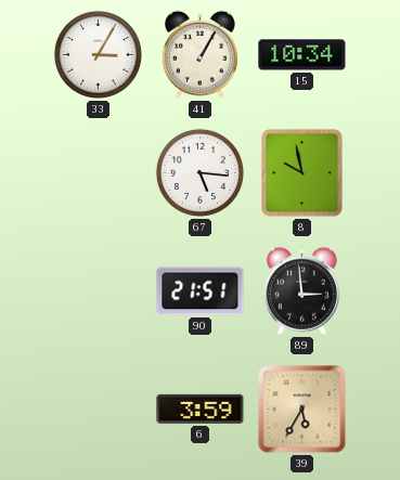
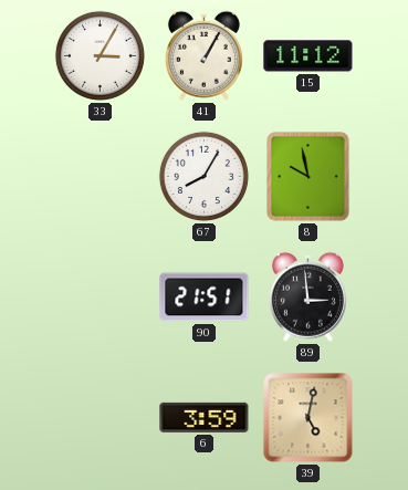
15: 10:34 -> 11:12
67: 5:16 -> 8:05
39: 5:35 -> 5:02
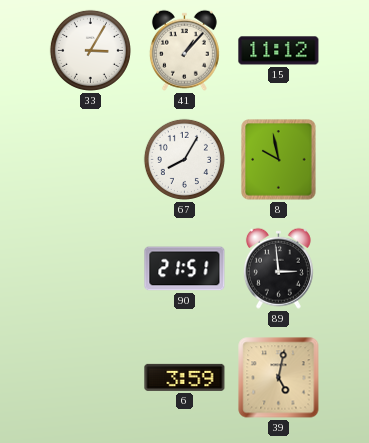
41: 1:05 -> 1:07
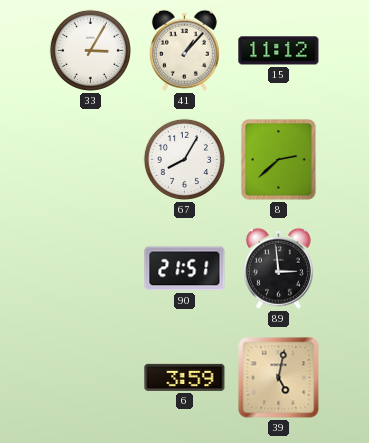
8: 9:58 -> 2:38
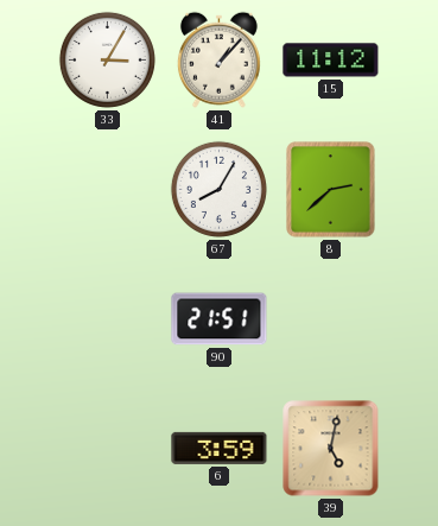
89: 2:59 -> none
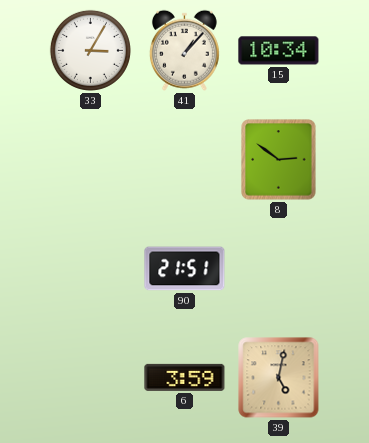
15: 11:12 -> 10:34
67: 8:05 -> none
8: 2:38 -> 2:51
